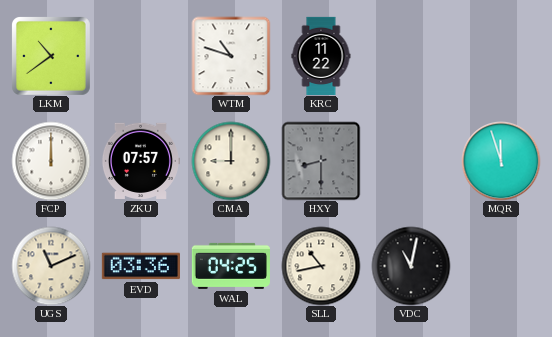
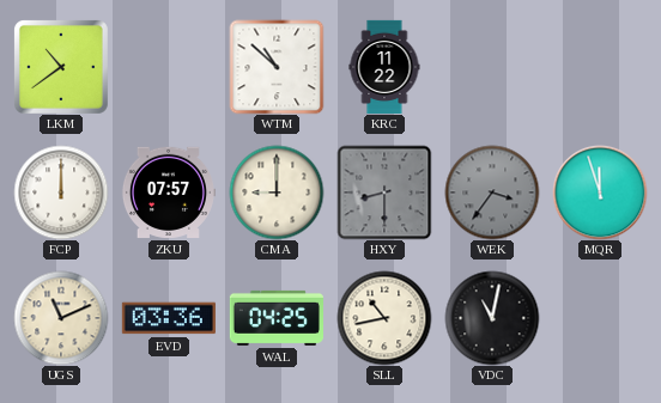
WTM: 10:48 -> 10:52
WEK: none -> 3:36
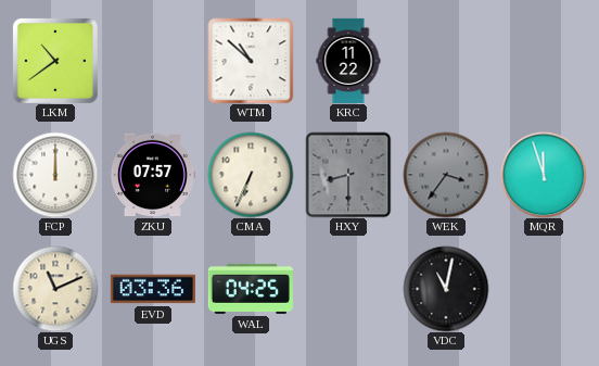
CMA: 9:00 -> 6:34
SLL: 10:43 -> none
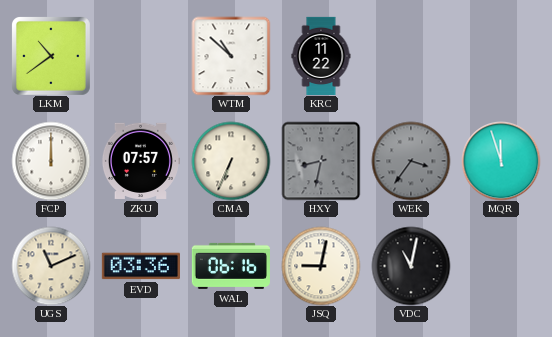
HXY: 8:30 -> 8:32
WAL: 04:25 -> 06:16
JSQ: none -> 9:02
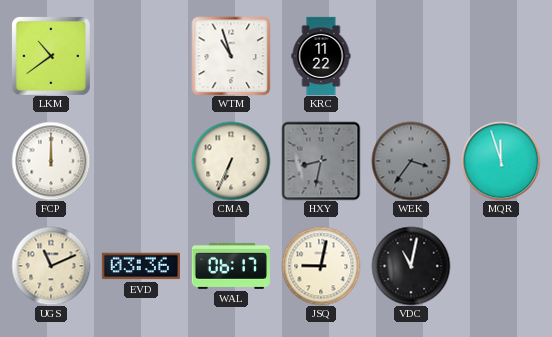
WTM: 10:52 -> 10:57
ZKU: 07:57 -> none
WAL: 06:16 -> 06:17
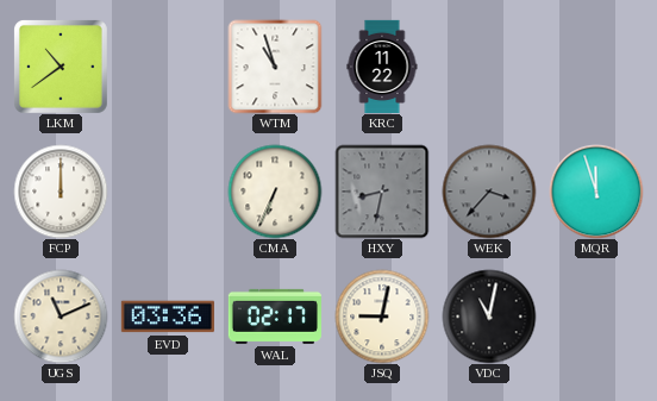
WEK: 3:36 -> 3:37
WAL: 06:17 -> 02:17
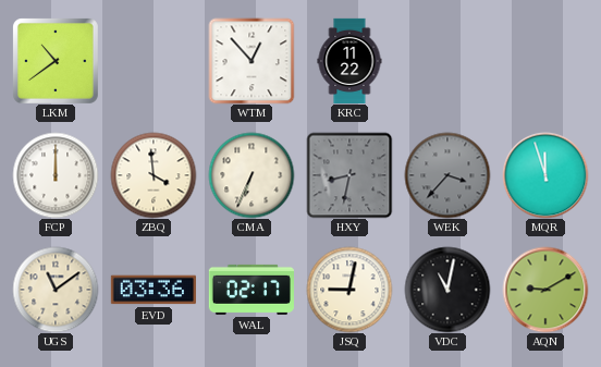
WTM: 10:57 -> 12:53
ZBQ: none -> 3:59
UGS: 11:11 -> 11:09
AQN: none -> 9:10
